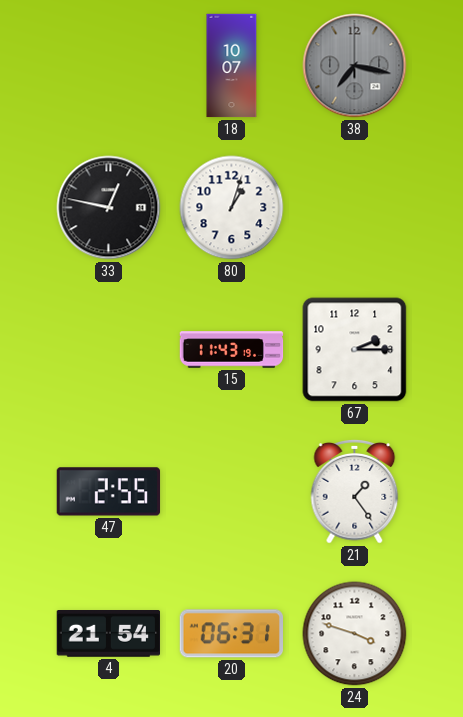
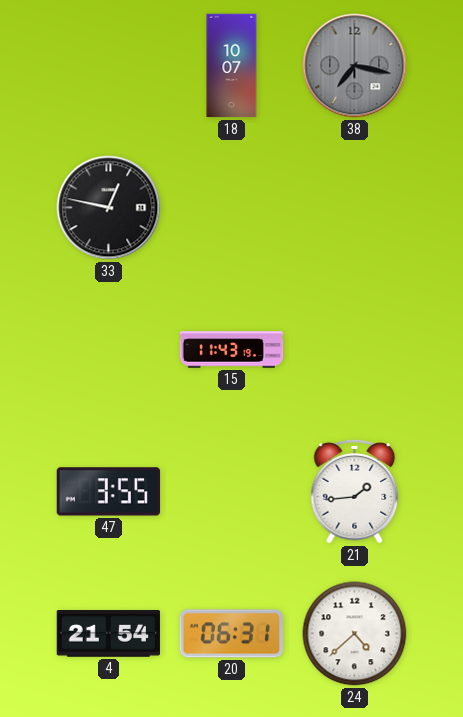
80: 1:03 -> none
67: 2:15 -> none
47: 2:55 -> 3:55
21: 1:24 -> 1:44
24: 3:48 -> 4:38
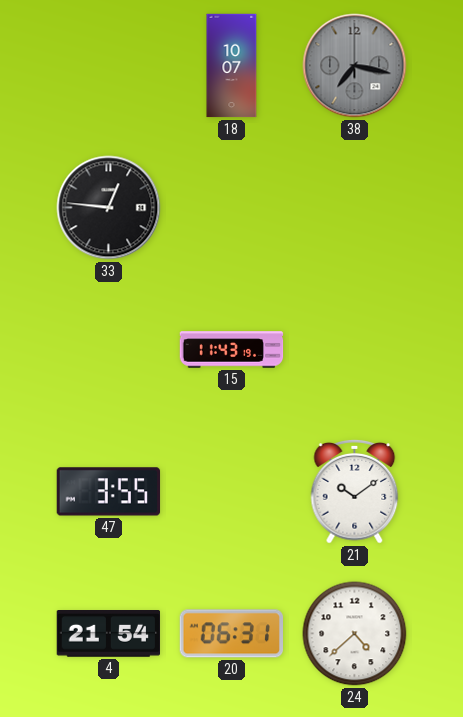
33: 12:47 -> 12:46
21: 1:44 -> 10:09
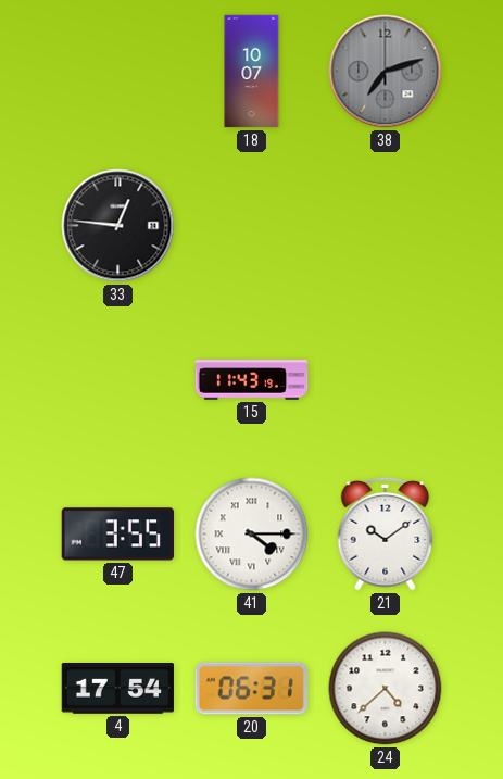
38: 7:17 -> 7:12
41: none -> 4:15
4: 21:54 -> 17:54
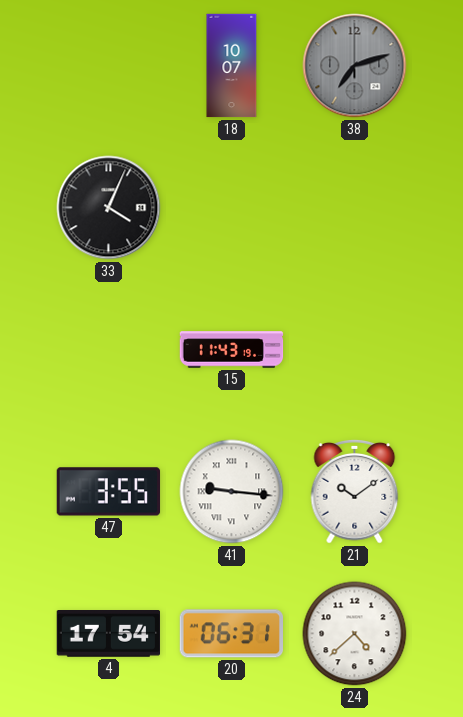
33: 12:46 -> 4:04
41: 4:15 -> 9:16
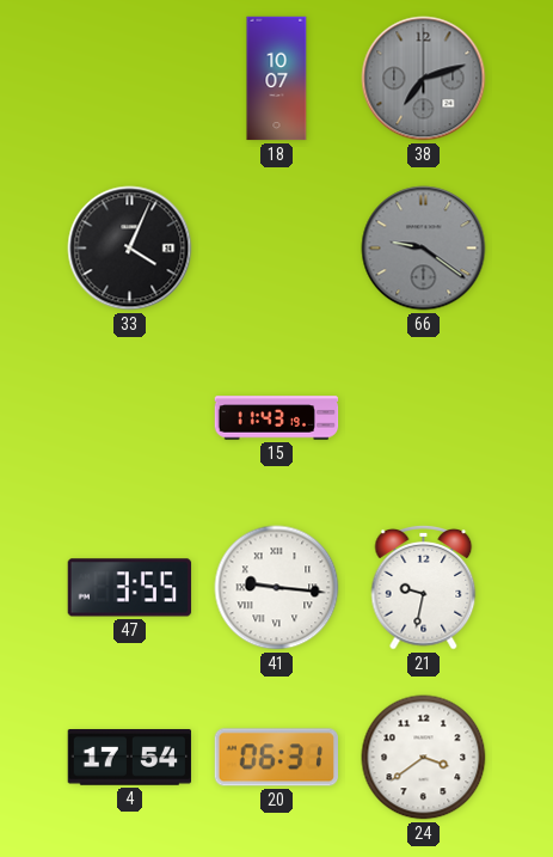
66: none -> 9:21
21: 10:09 -> 9:32
24: 4:38 -> 3:39
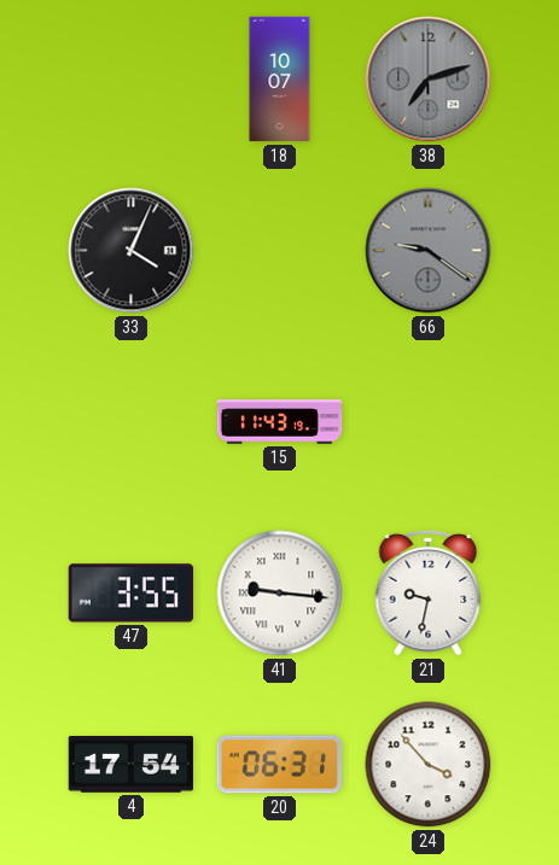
24: 3:39 -> 3:53
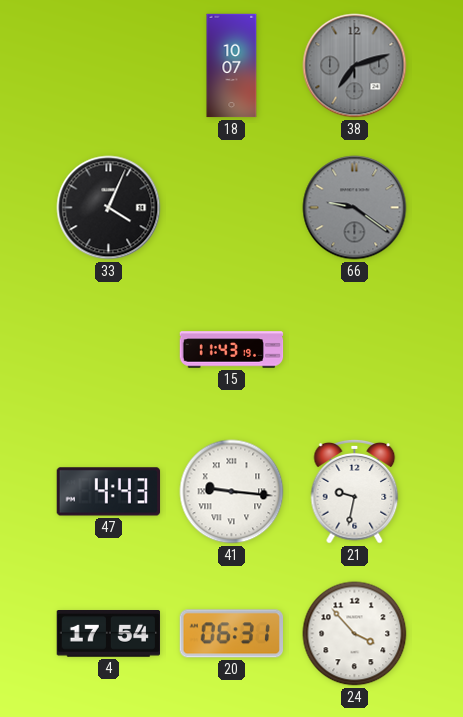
47: 3:55 -> 4:43
